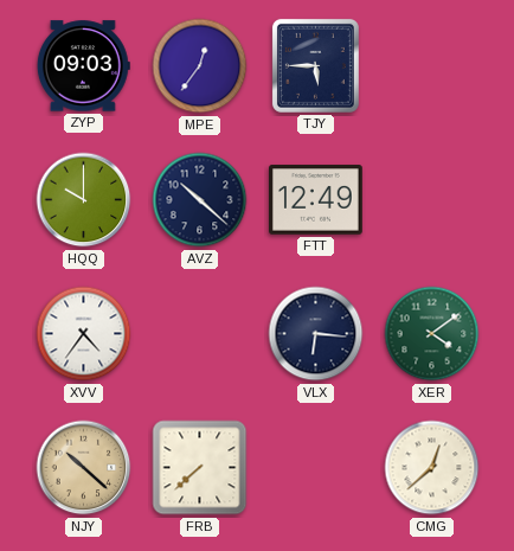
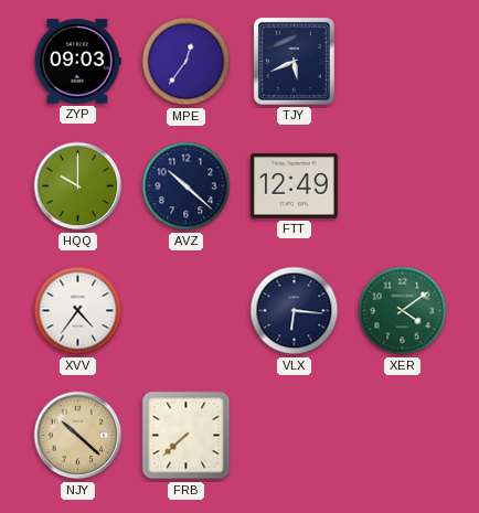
TJY: 5:45 -> 5:41
CMG: 12:38 -> none
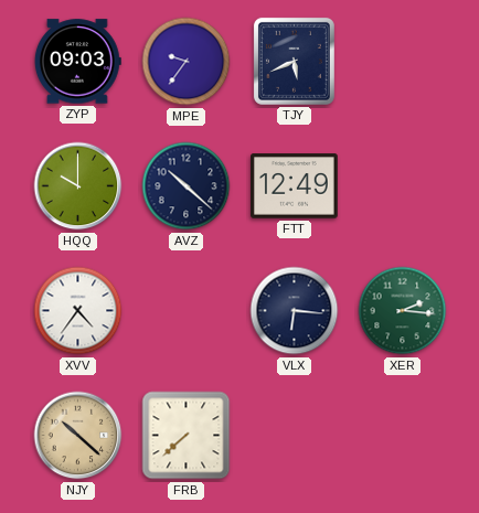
MPE: 12:36 -> 9:36
XER: 4:09 -> 2:16
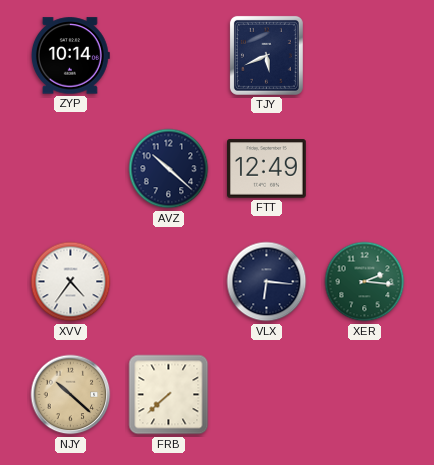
ZYP: 09:03 -> 10:14
MPE: 9:36 -> none
HQQ: 10:00 -> none
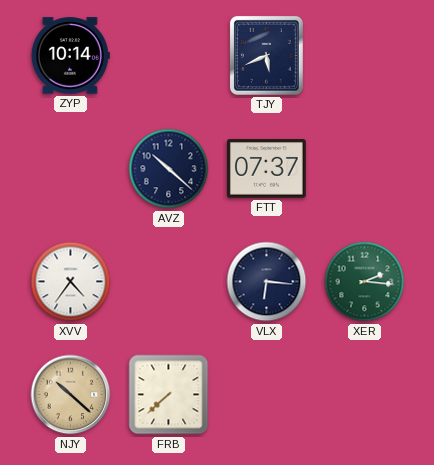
FTT: 12:49 -> 07:37
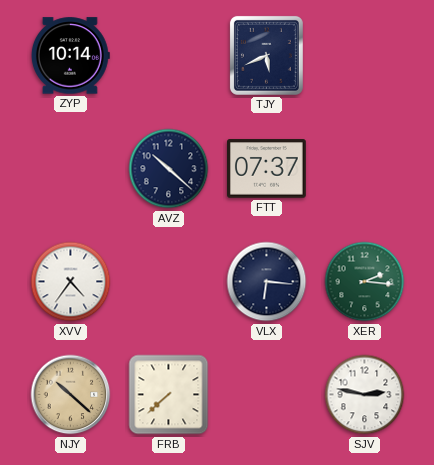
SJV: none -> 2:47
